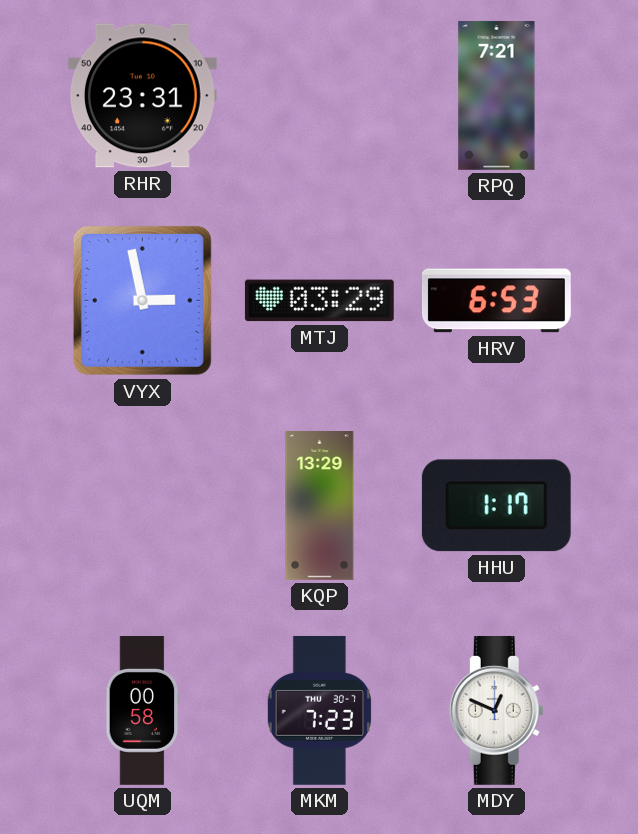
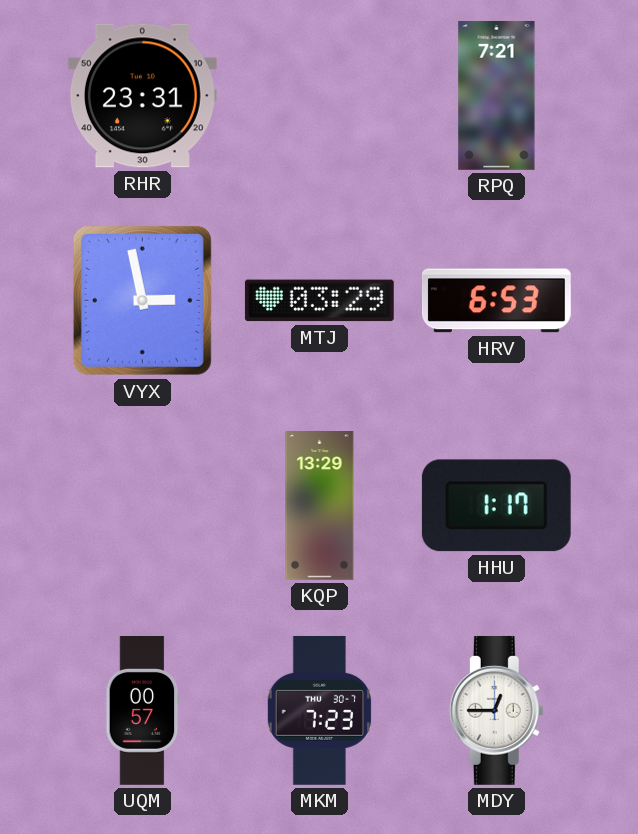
UQM: 00:58 -> 00:57
MDY: 12:49 -> 12:45
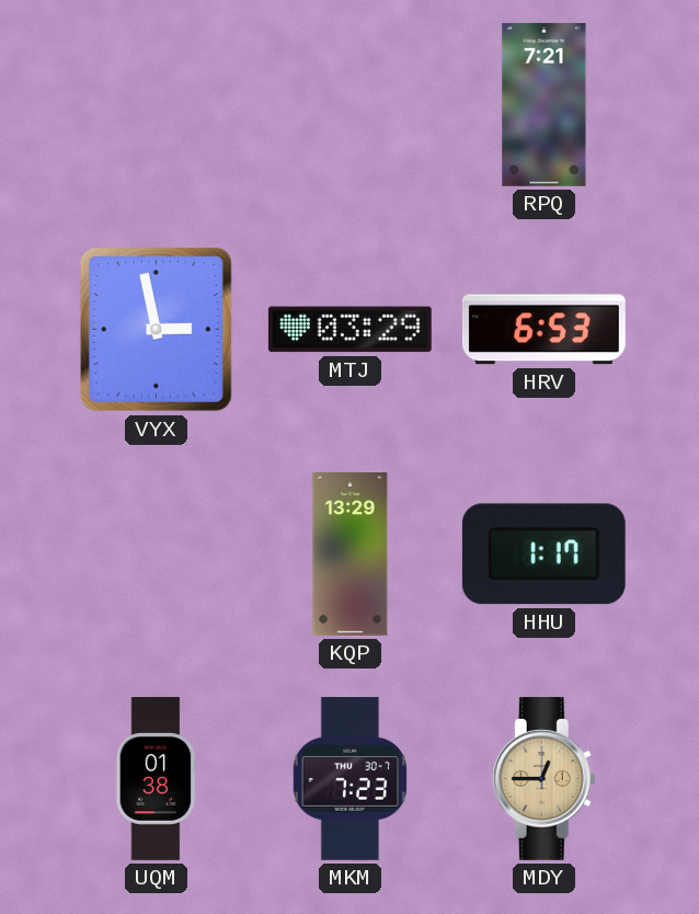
RHR: 23:31 -> none
UQM: 00:57 -> 01:38
MDY dial: white -> champagne
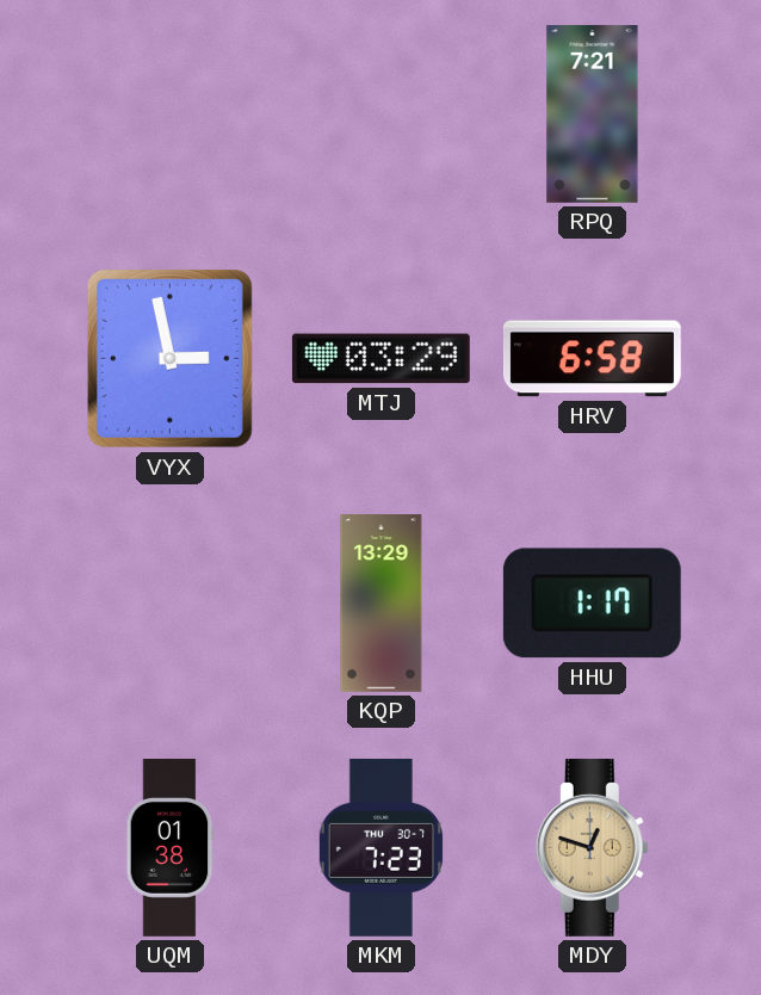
HRV: 6:53 -> 6:58
MDY: 12:45 -> 12:48
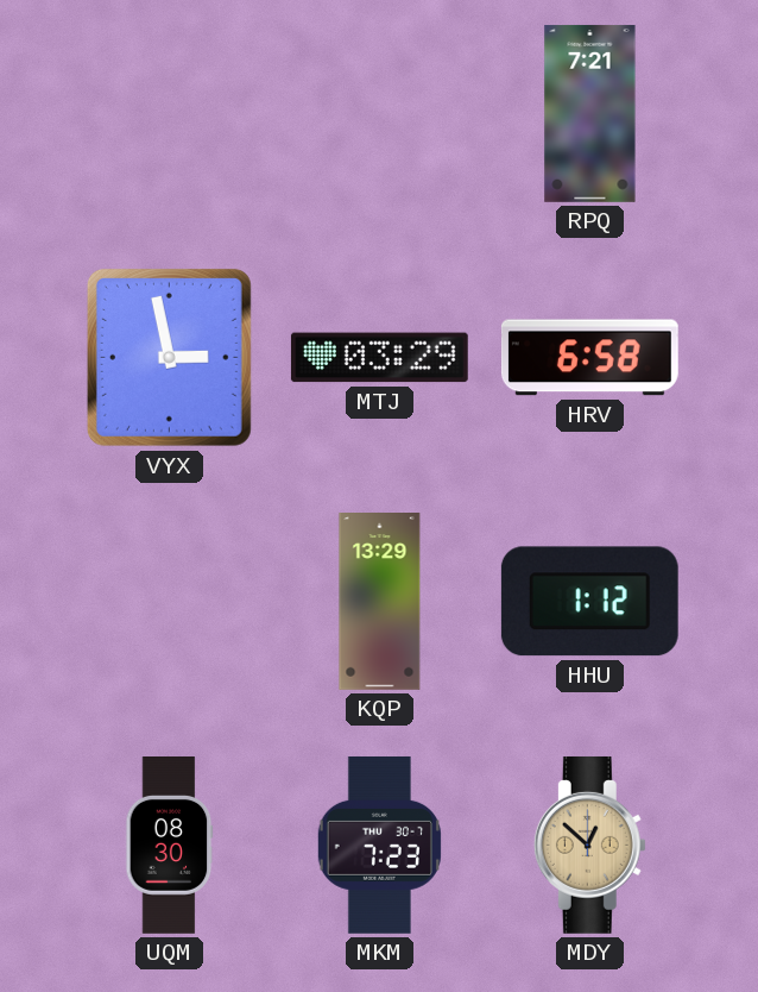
HHU: 1:17 -> 1:12
UQM: 01:38 -> 08:30
MDY: 12:48 -> 12:52
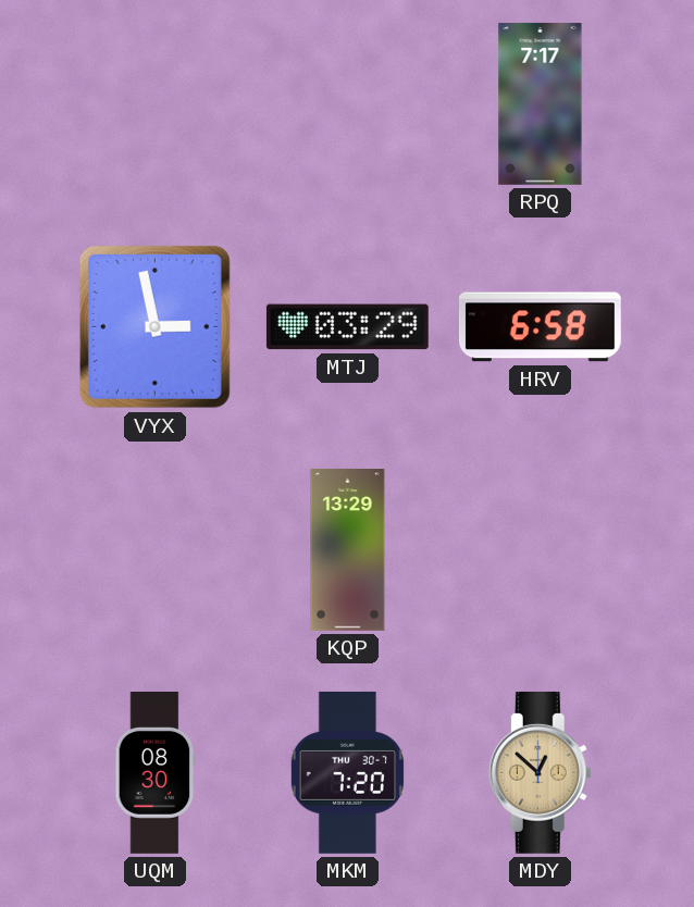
RPQ: 7:21 -> 7:17
HHU: 1:12 -> none
MKM: 7:23 -> 7:20
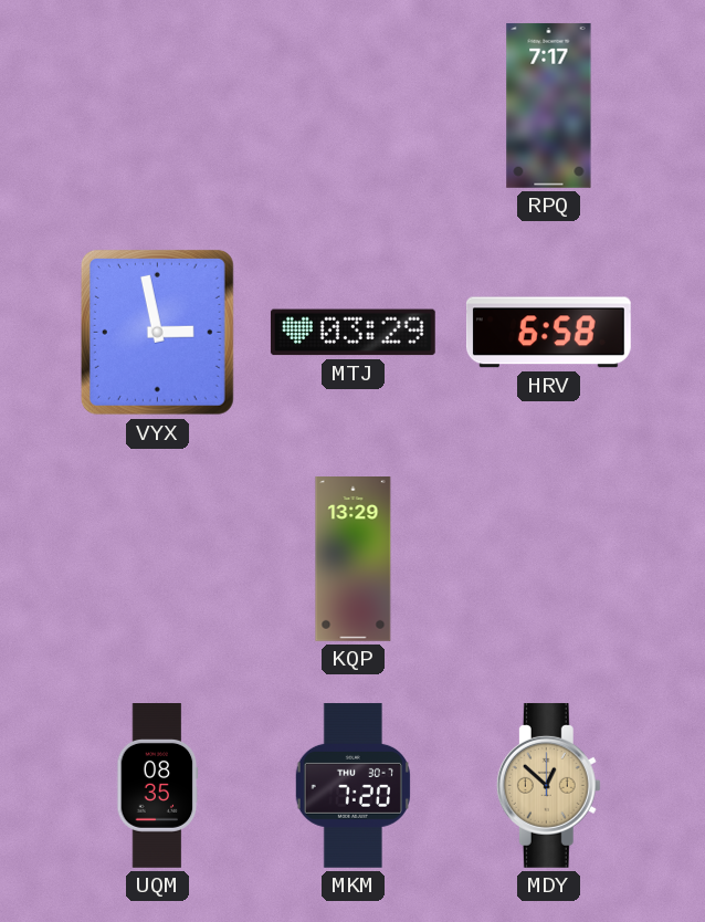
UQM: 08:30 -> 08:35
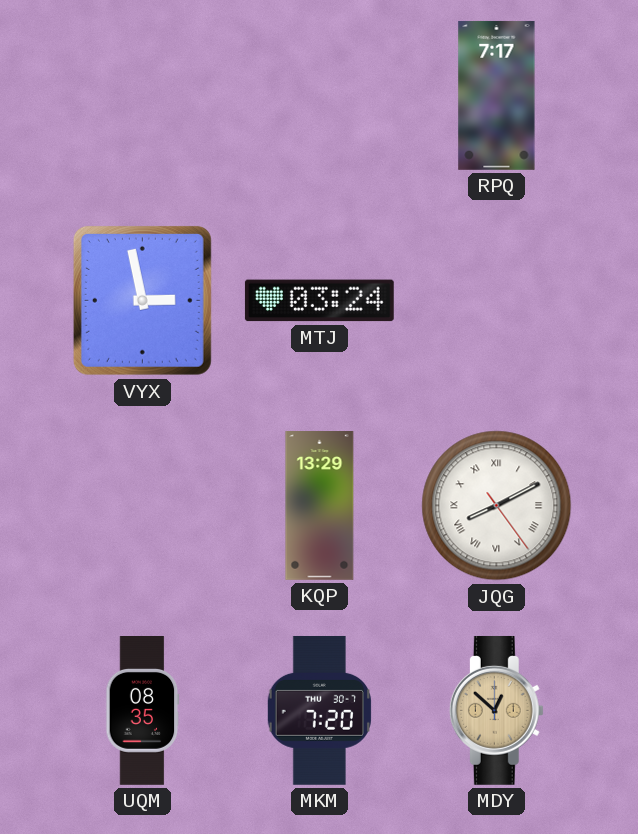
MTJ: 03:29 -> 03:24
HRV: 6:58 -> none
JQG: none -> 8:10
